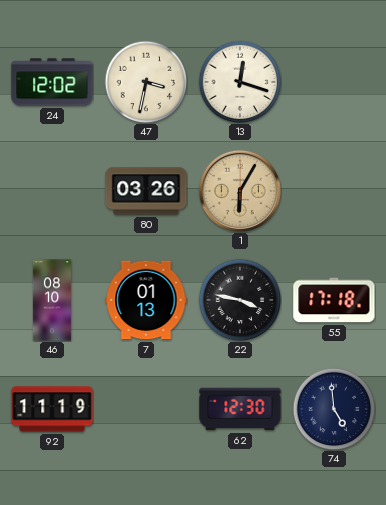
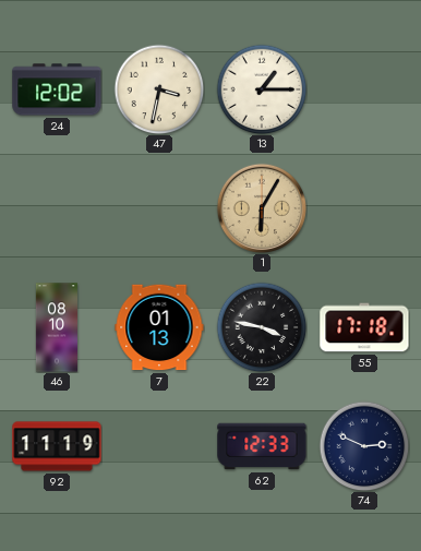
13: 12:18 -> 1:15
80: 03:26 -> none
62: 12:30 -> 12:33
74: 4:59 -> 2:49
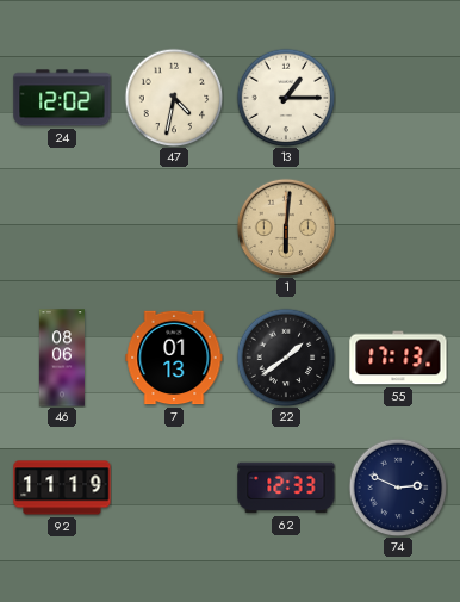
47: 3:32 -> 4:32
1: 6:05 -> 6:01
46: 08:10 -> 08:06
22: 3:47 -> 1:39
55: 17:18 -> 17:13
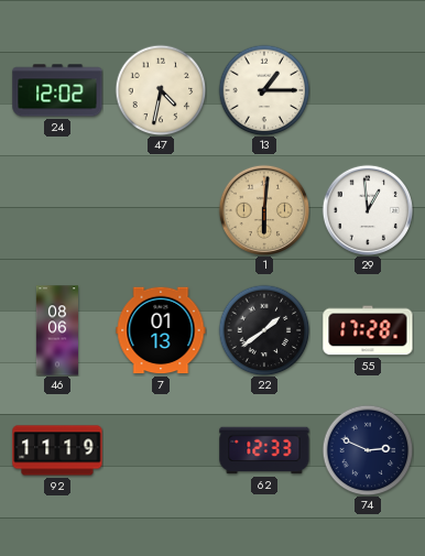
29: none -> 12:59
55: 17:13 -> 17:28
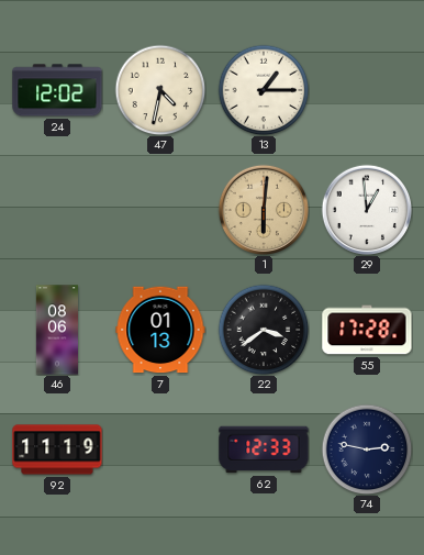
22: 1:39 -> 3:39
74: 2:49 -> 2:47
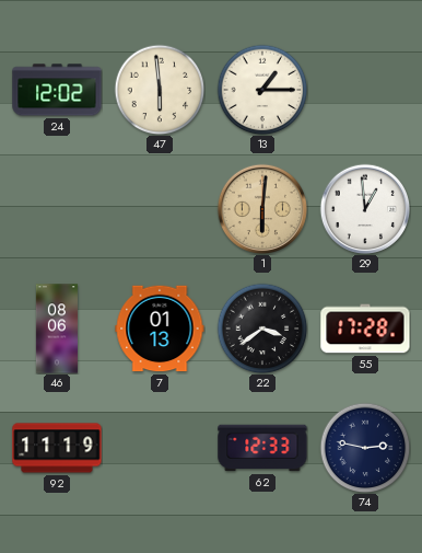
47: 4:32 -> 5:59
